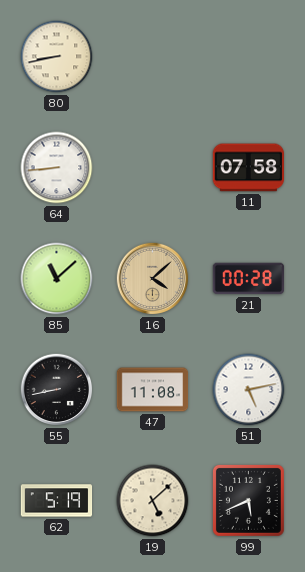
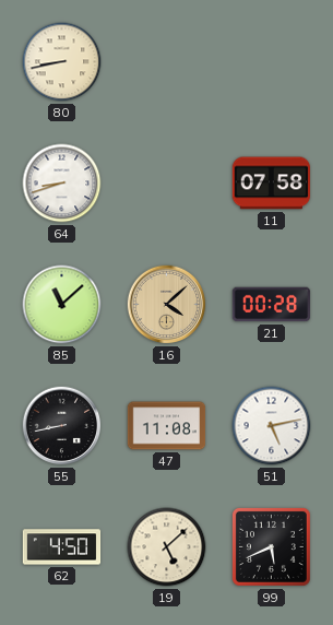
64: 8:44 -> 8:42
62: 5:19 -> 4:50
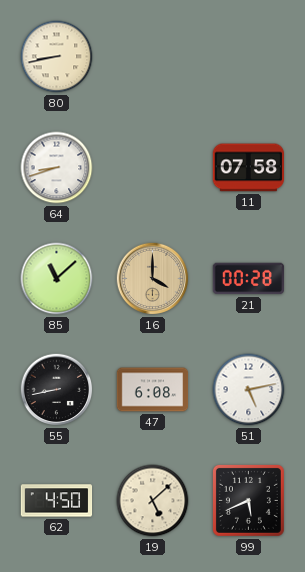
16: 4:08 -> 4:00
47: 11:08 -> 6:08
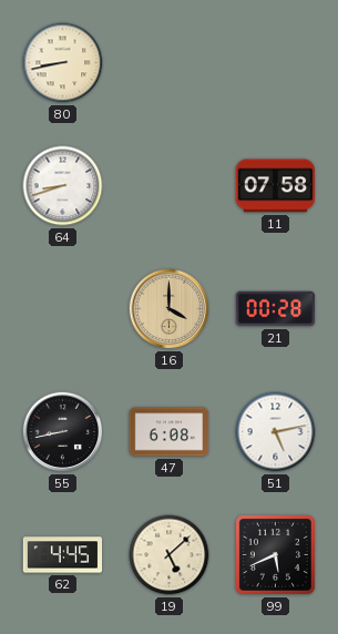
85: 11:08 -> none
62: 4:50 -> 4:45
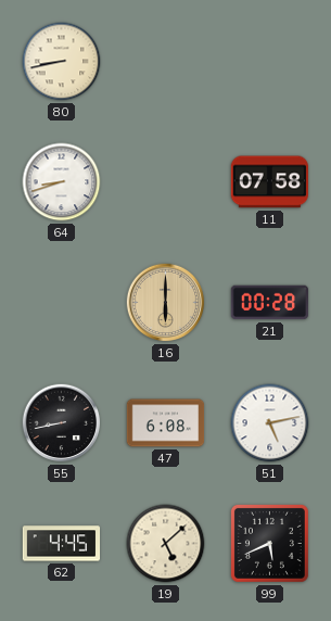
16: 4:00 -> 6:00
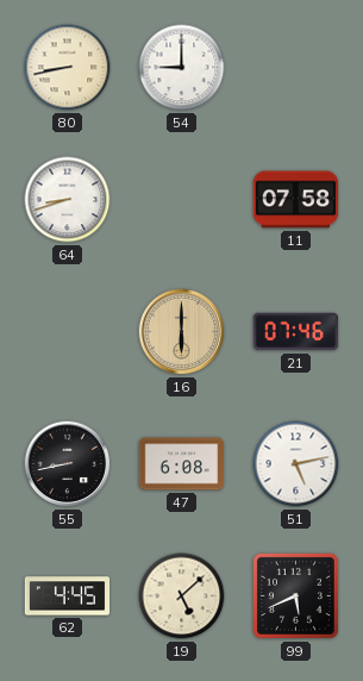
54: none -> 9:00
21: 00:28 -> 07:46
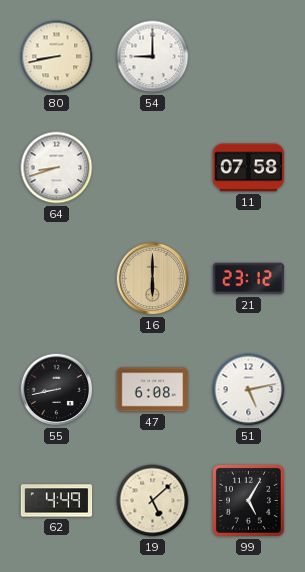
21: 07:46 -> 23:12
62: 4:45 -> 4:49
99: 5:41 -> 5:05
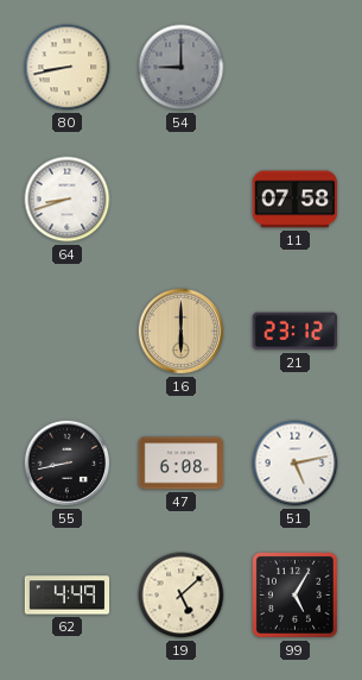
54 dial: white -> grey
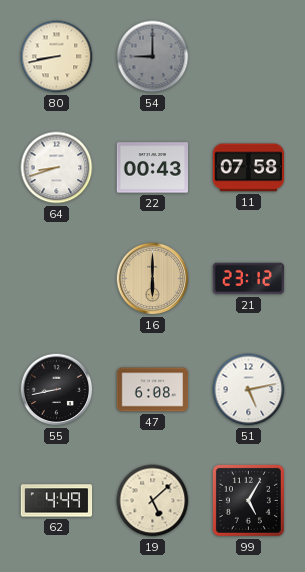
22: none -> 00:43
